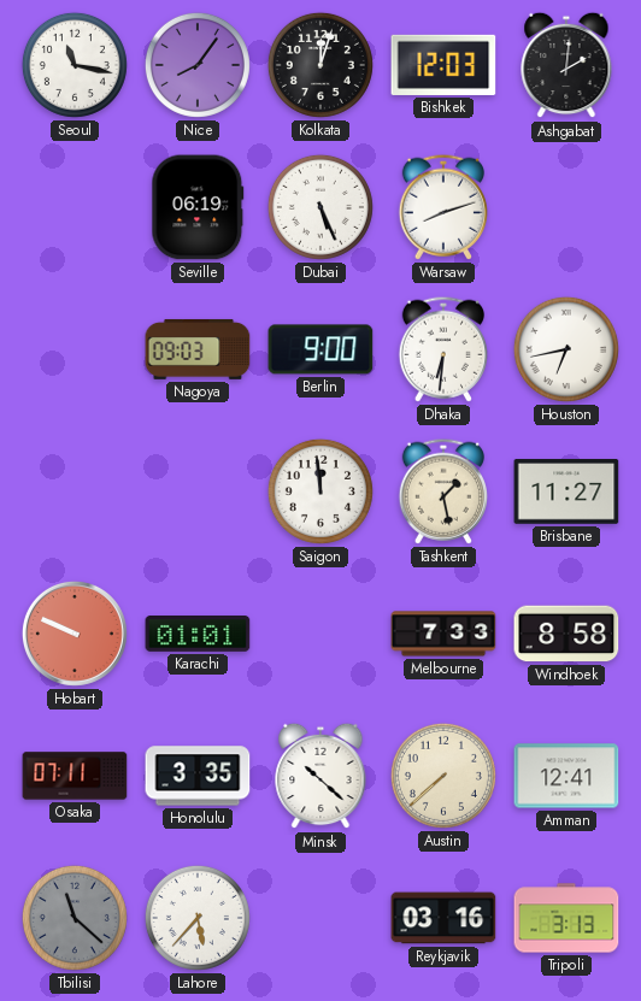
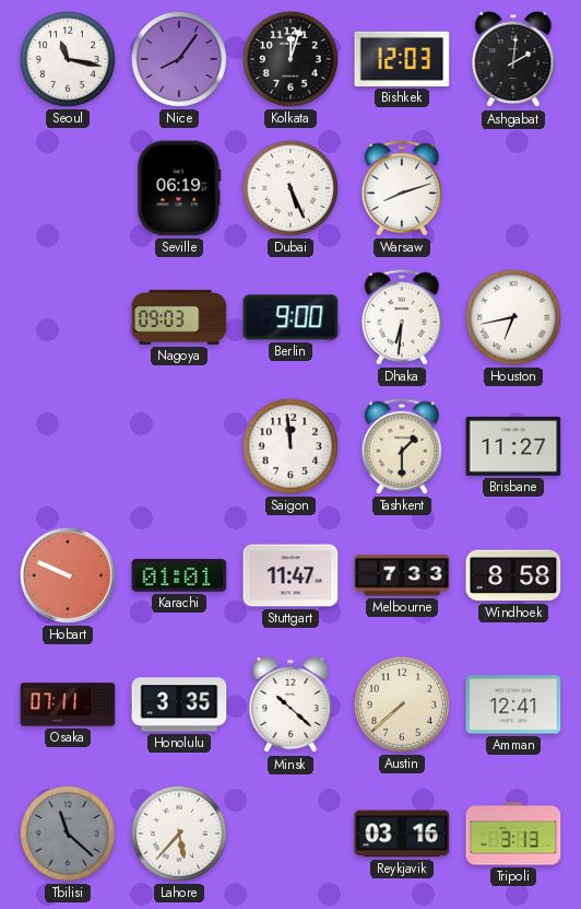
Tashkent: 1:28 -> 1:30
Stuttgart: none -> 11:47
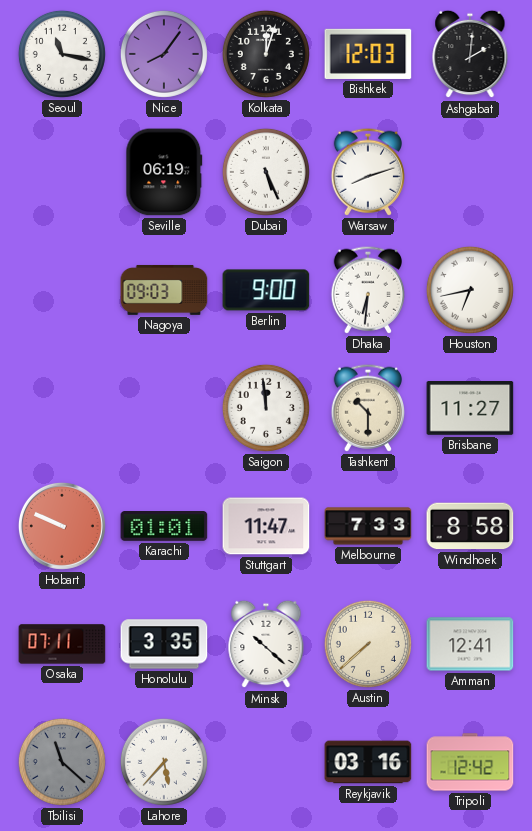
Tashkent: 1:30 -> 10:30
Tripoli: 3:13 -> 12:42
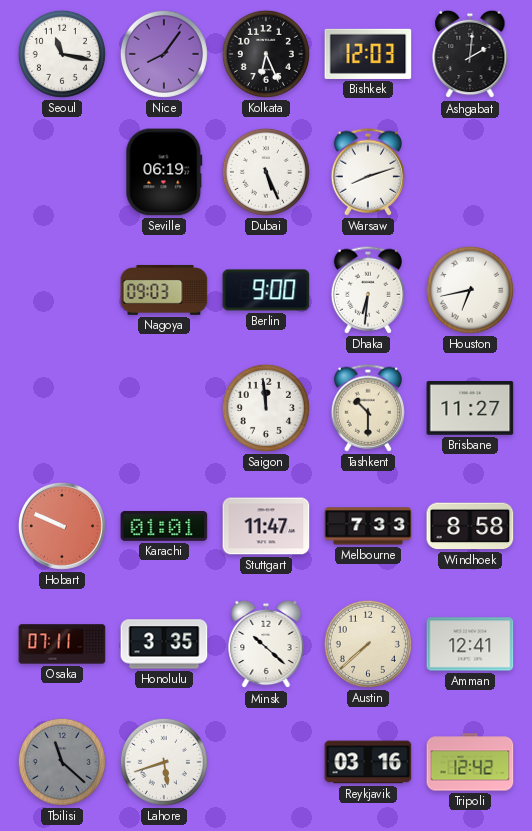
Kolkata: 12:03 -> 6:26
Lahore: 5:37 -> 5:42
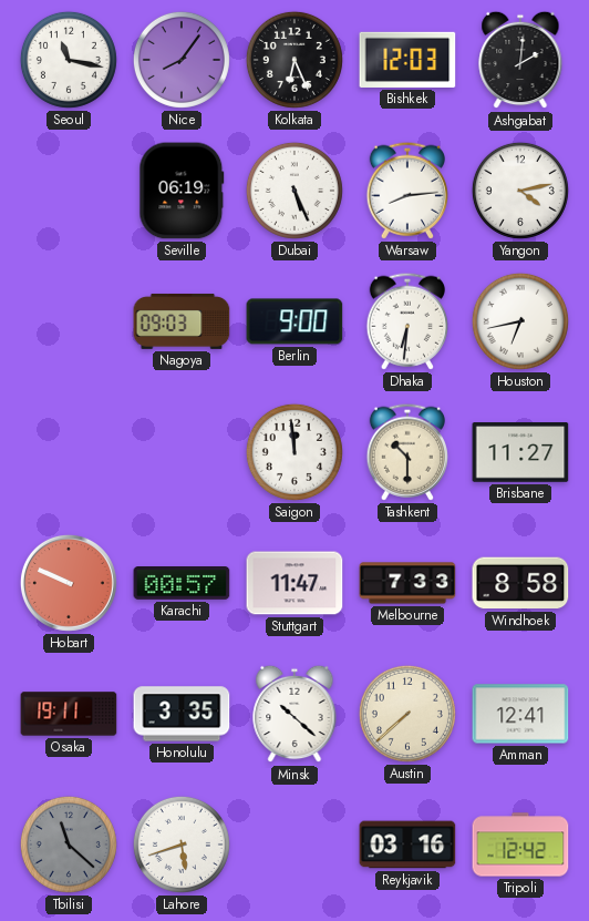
Warsaw: 8:12 -> 8:14
Yangon: none -> 4:13
Karachi: 01:01 -> 00:57
Osaka: 07:11 -> 19:11
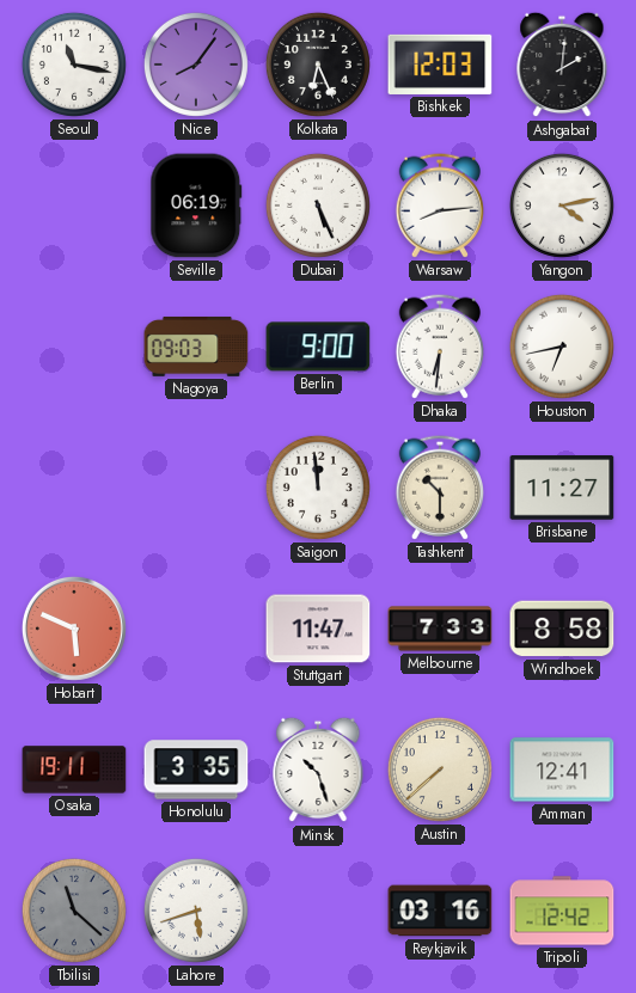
Hobart: 9:49 -> 5:49
Karachi: 00:57 -> none
Minsk: 10:22 -> 10:27
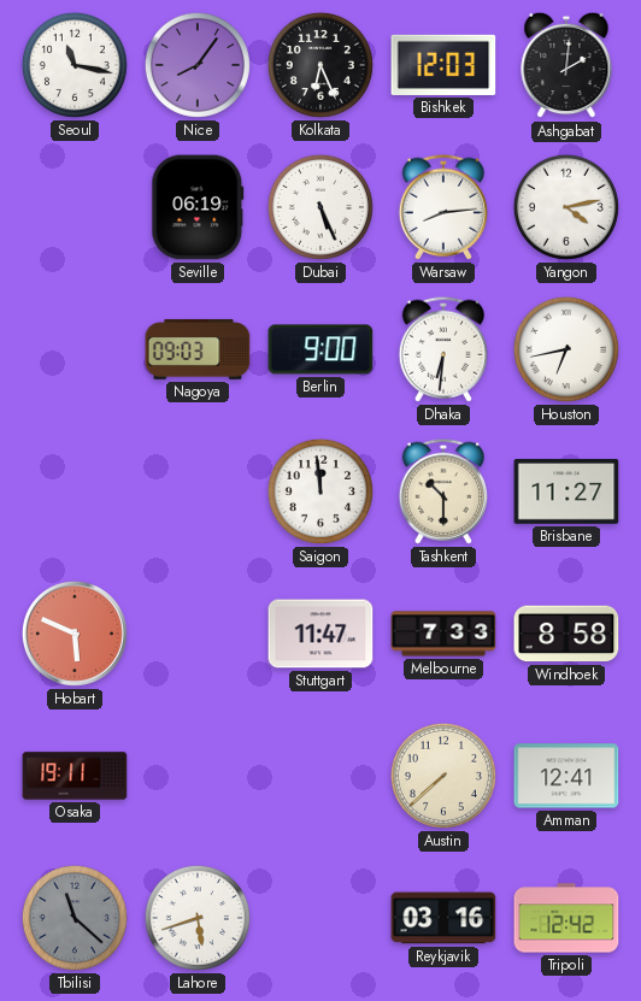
Honolulu: 3:35 -> none
Minsk: 10:27 -> none
